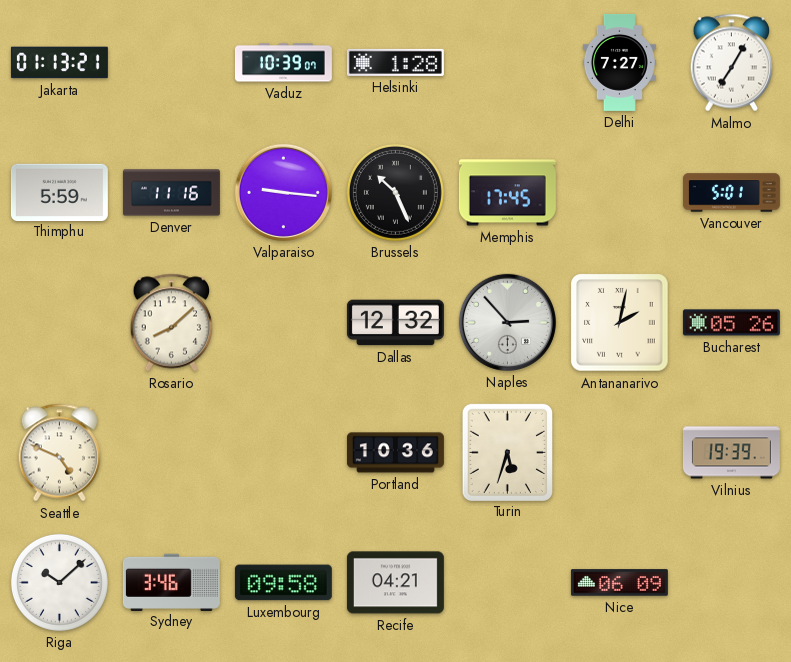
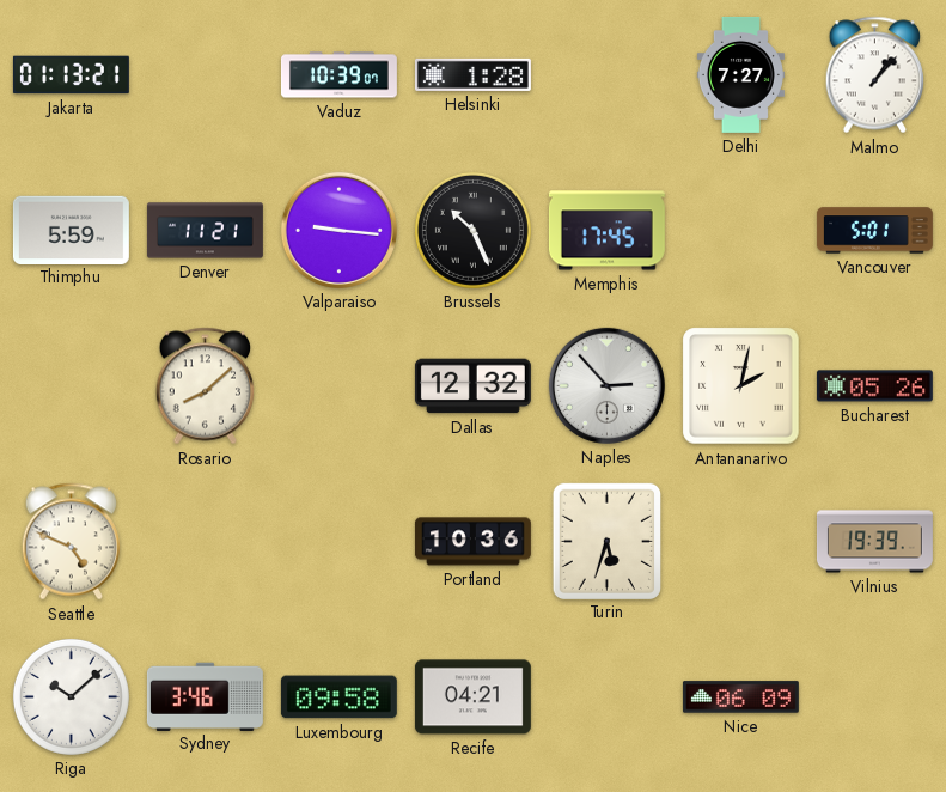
Malmo: 7:05 -> 1:07
Denver: 11:16 -> 11:21
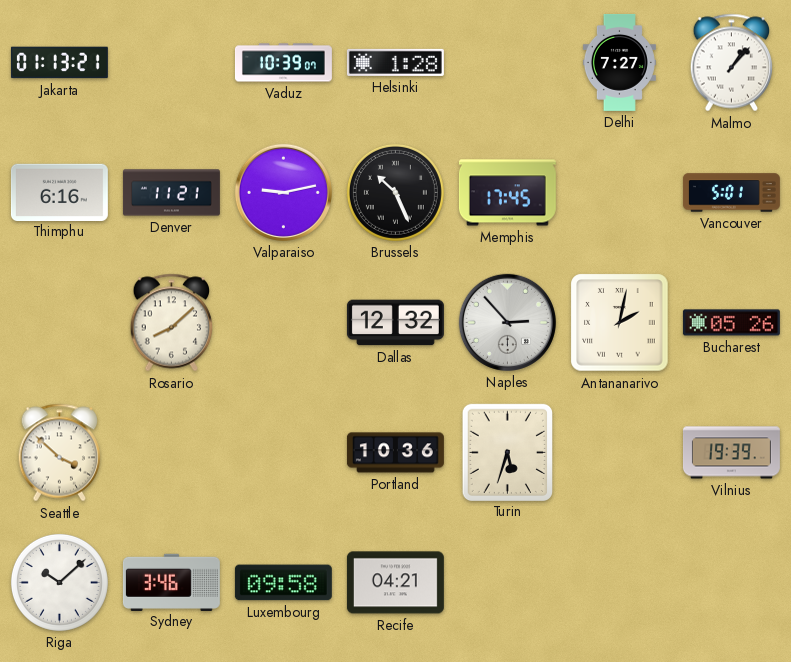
Thimphu: 5:59 -> 6:16
Valparaiso: 9:16 -> 9:13
Seattle: 4:49 -> 3:52
Nice: 06:09 -> none
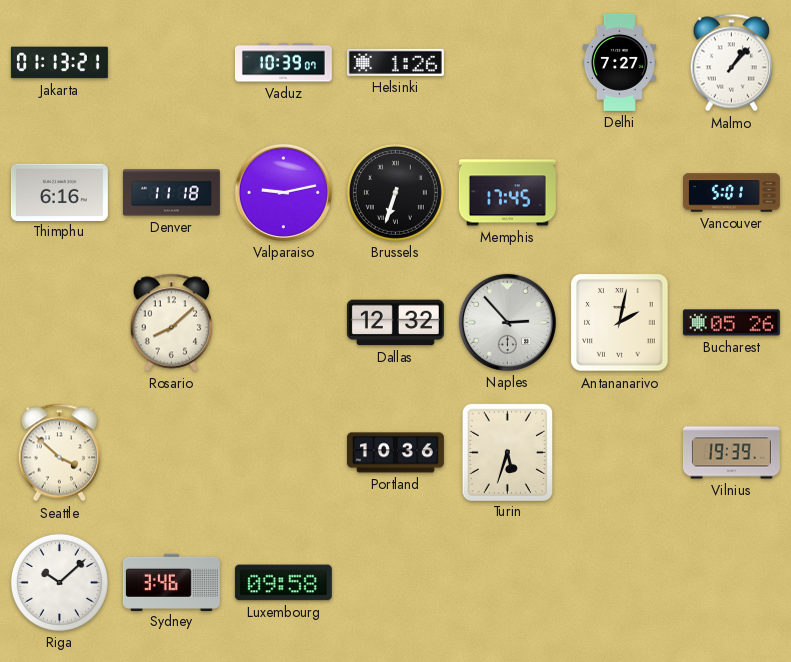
Helsinki: 1:28 -> 1:26
Denver: 11:21 -> 11:18
Brussels: 10:26 -> 6:33
Recife: 04:21 -> none
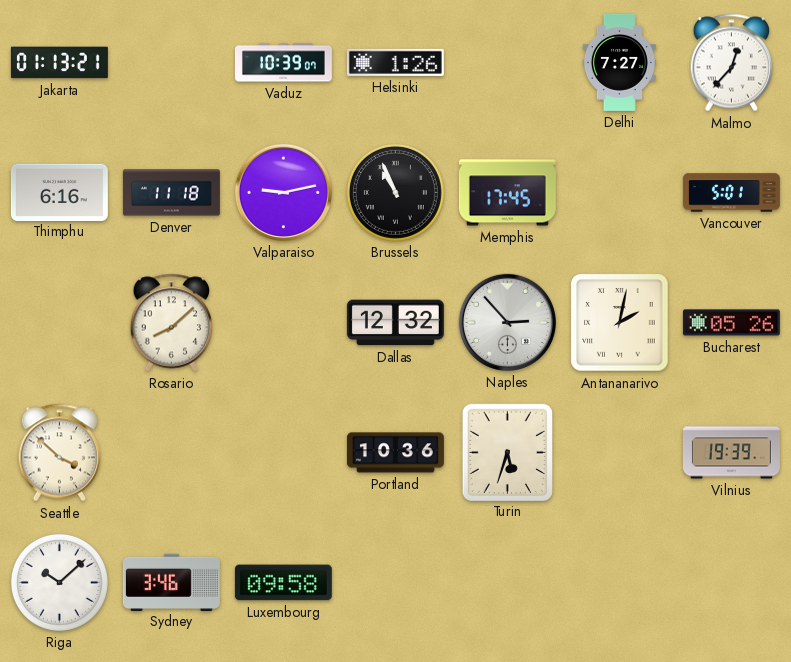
Malmo: 1:07 -> 12:37
Brussels: 6:33 -> 10:56
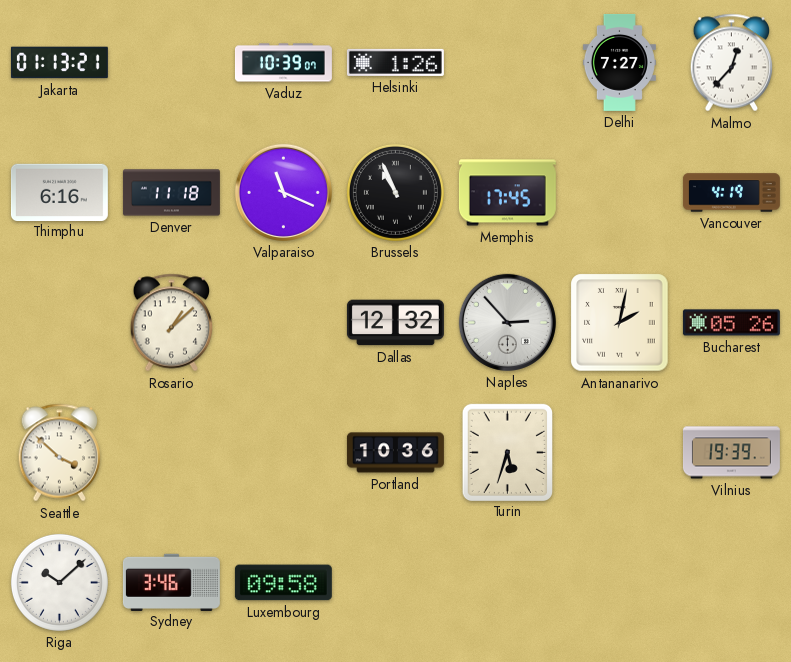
Valparaiso: 9:13 -> 11:19
Vancouver: 5:01 -> 4:19
Rosario: 8:08 -> 1:08
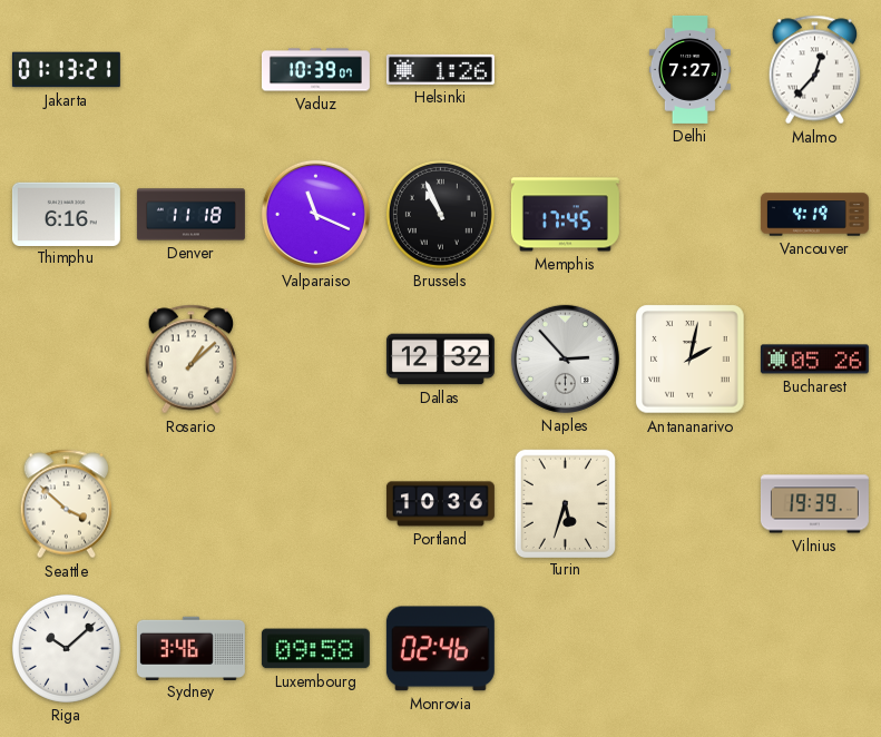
Monrovia: none -> 02:46
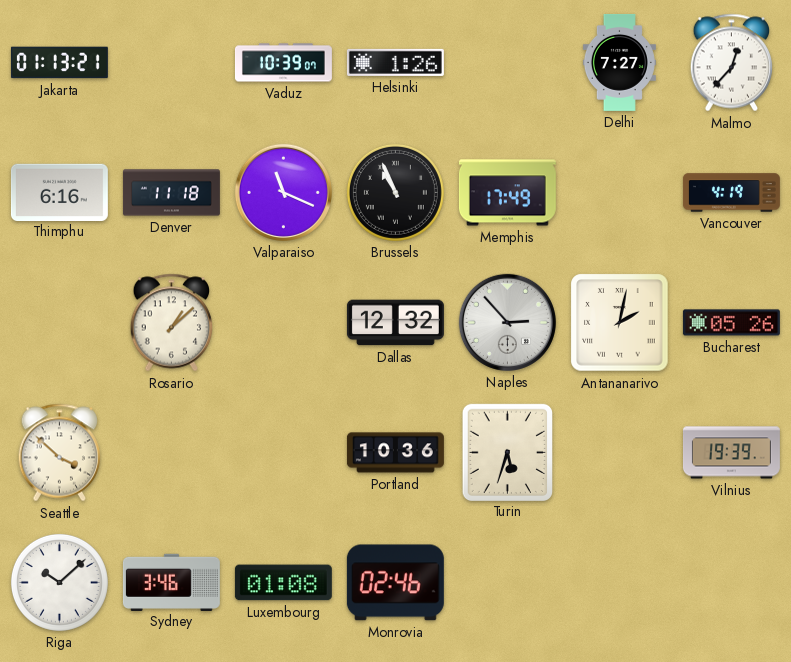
Memphis: 17:45 -> 17:49
Luxembourg: 09:58 -> 01:08
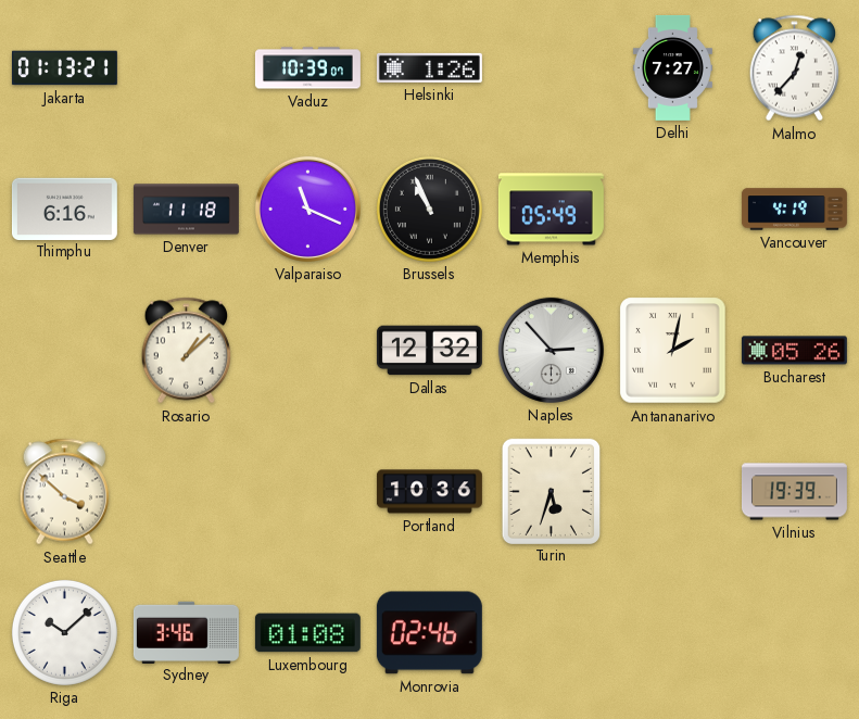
Memphis: 17:49 -> 05:49
